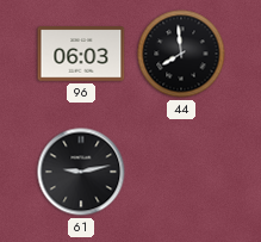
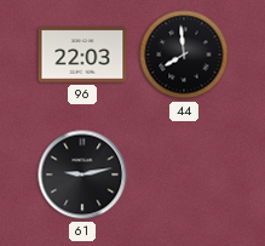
96: 06:03 -> 22:03
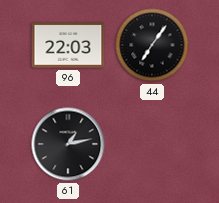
44: 7:59 -> 7:06
61: 9:13 -> 1:13
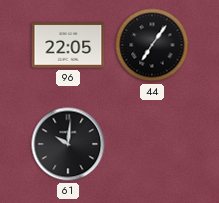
96: 22:03 -> 22:05
61: 1:13 -> 10:01
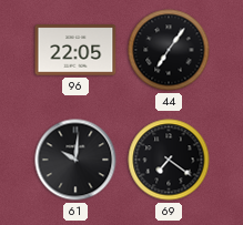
69: none -> 7:21
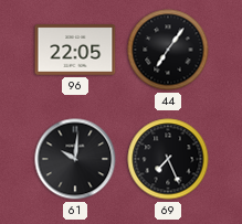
69: 7:21 -> 7:26
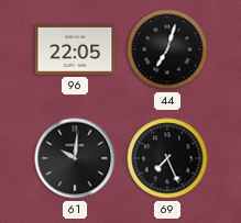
44: 7:06 -> 7:03
